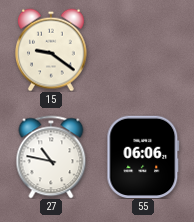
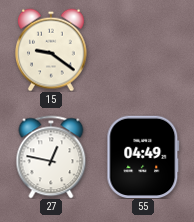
27: 10:47 -> 12:47
55: 06:06 -> 04:49
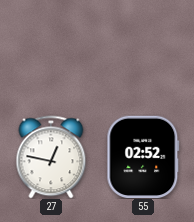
15: 9:21 -> none
55: 04:49 -> 02:52
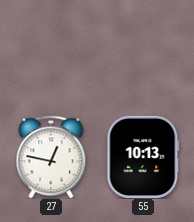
55: 02:52 -> 10:13
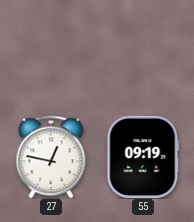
55: 10:13 -> 09:19
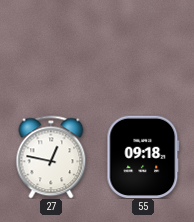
55: 09:19 -> 09:18
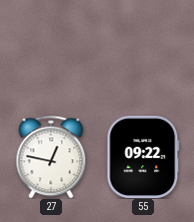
55: 09:18 -> 09:22
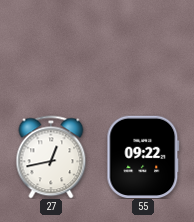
27: 12:47 -> 12:43
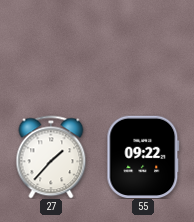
27: 12:43 -> 1:37
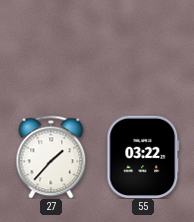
55: 09:22 -> 03:22
